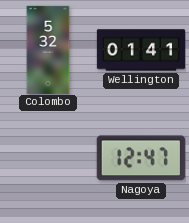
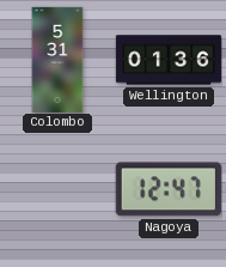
Colombo: 5:32 -> 5:31
Wellington: 01:41 -> 01:36
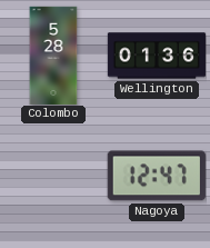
Colombo: 5:31 -> 5:28
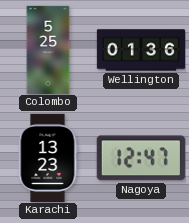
Colombo: 5:28 -> 5:25
Karachi: none -> 13:23
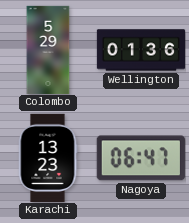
Colombo: 5:25 -> 5:29
Nagoya: 12:47 -> 06:47
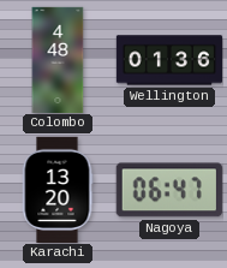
Colombo: 5:29 -> 4:48
Karachi: 13:23 -> 13:20
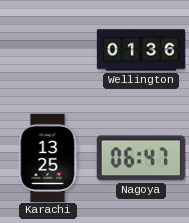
Colombo: 4:48 -> none
Karachi: 13:20 -> 13:25
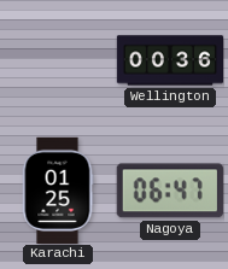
Wellington: 01:36 -> 00:36
Karachi: 13:25 -> 01:25
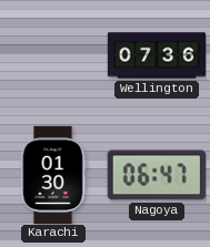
Wellington: 00:36 -> 07:36
Karachi: 01:25 -> 01:30
